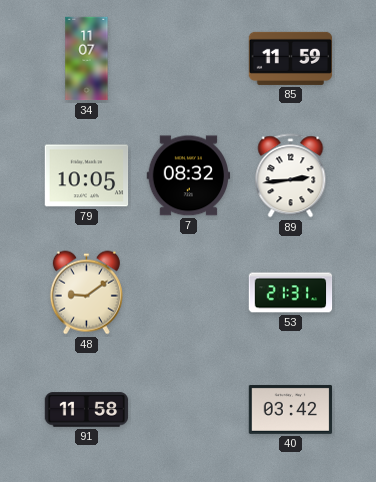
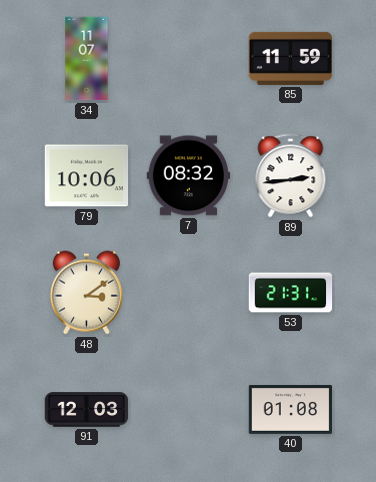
79: 10:05 -> 10:06
48: 9:09 -> 3:09
91: 11:58 -> 12:03
40: 03:42 -> 01:08
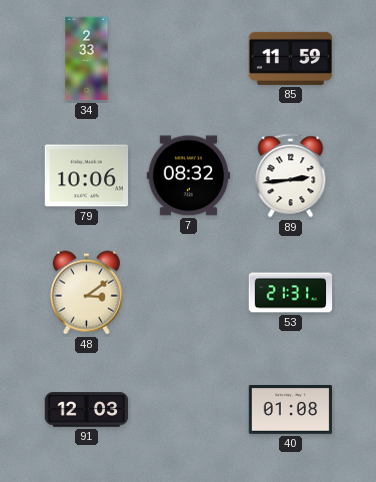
34: 11:07 -> 2:33
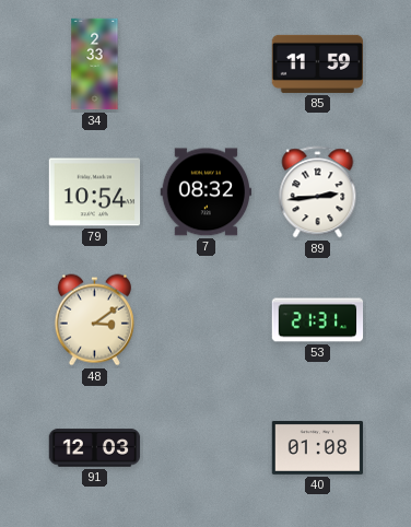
79: 10:06 -> 10:54
